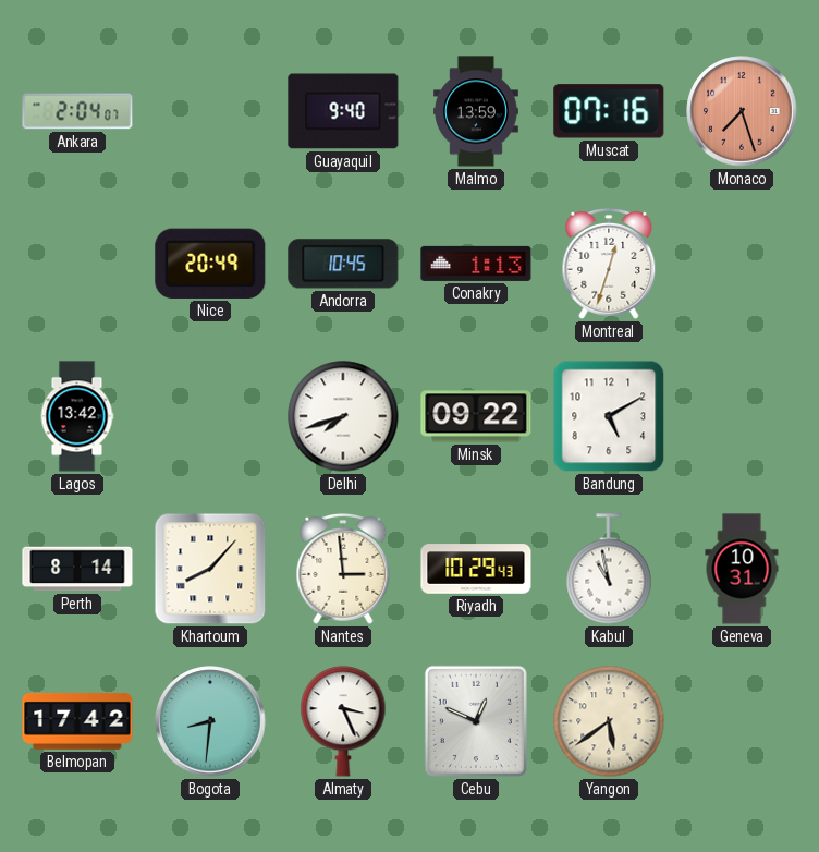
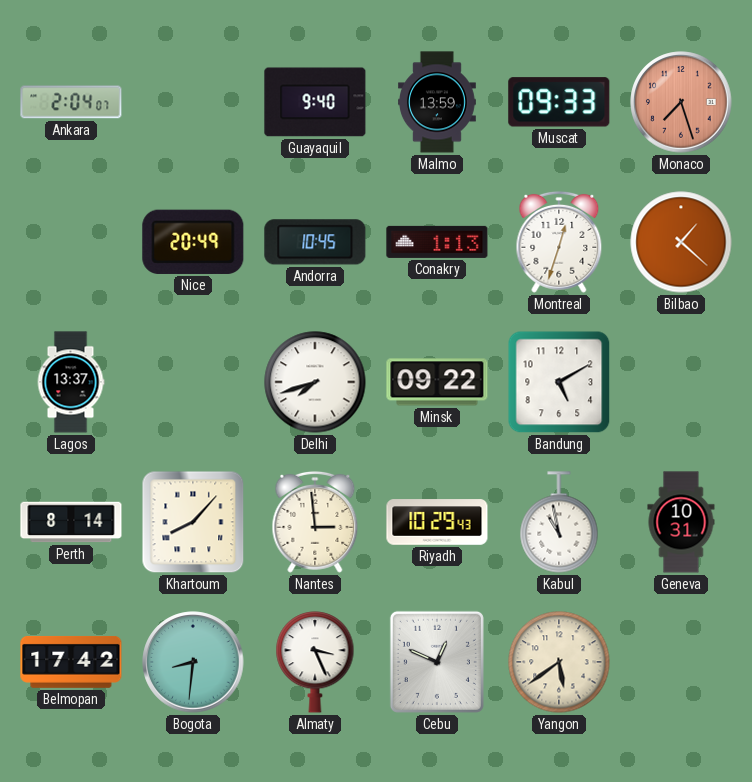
Muscat: 07:16 -> 09:33
Bilbao: none -> 1:22
Lagos: 13:42 -> 13:37
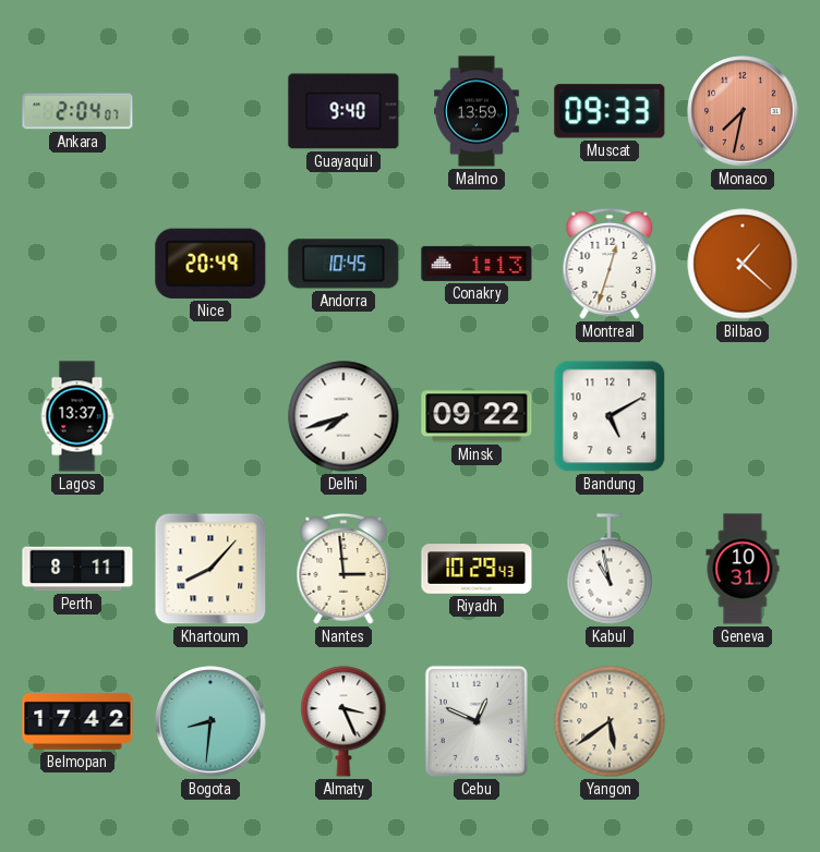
Monaco: 7:27 -> 7:32
Perth: 8:14 -> 8:11
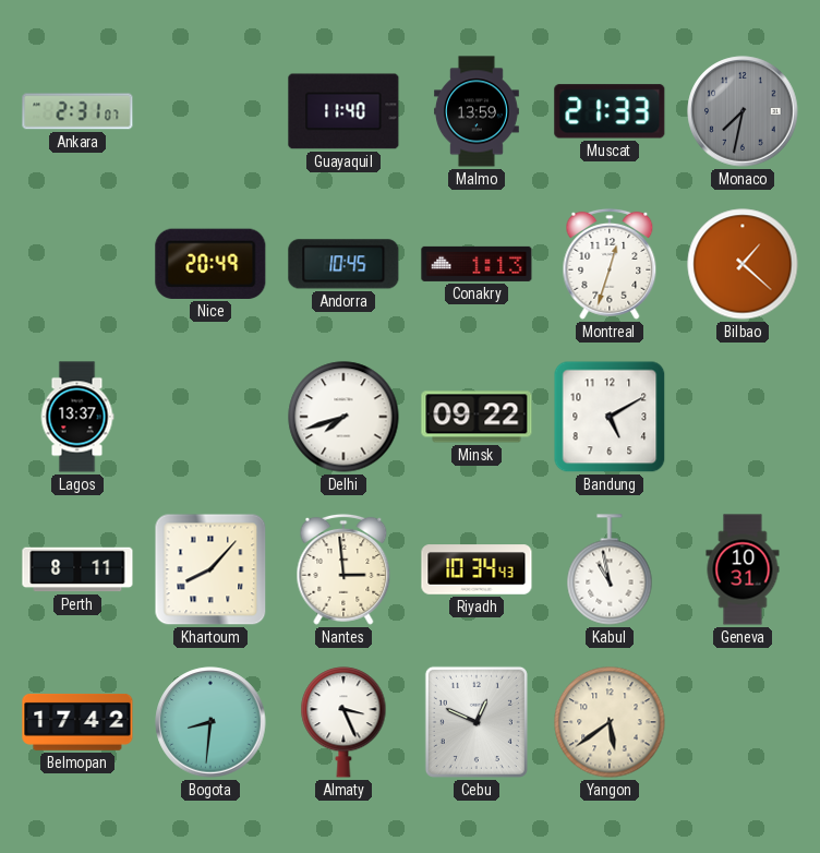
Ankara: 2:04 -> 2:31
Guayaquil: 9:40 -> 11:40
Muscat: 09:33 -> 21:33
Monaco dial: salmon -> grey
Riyadh: 10:29 -> 10:34
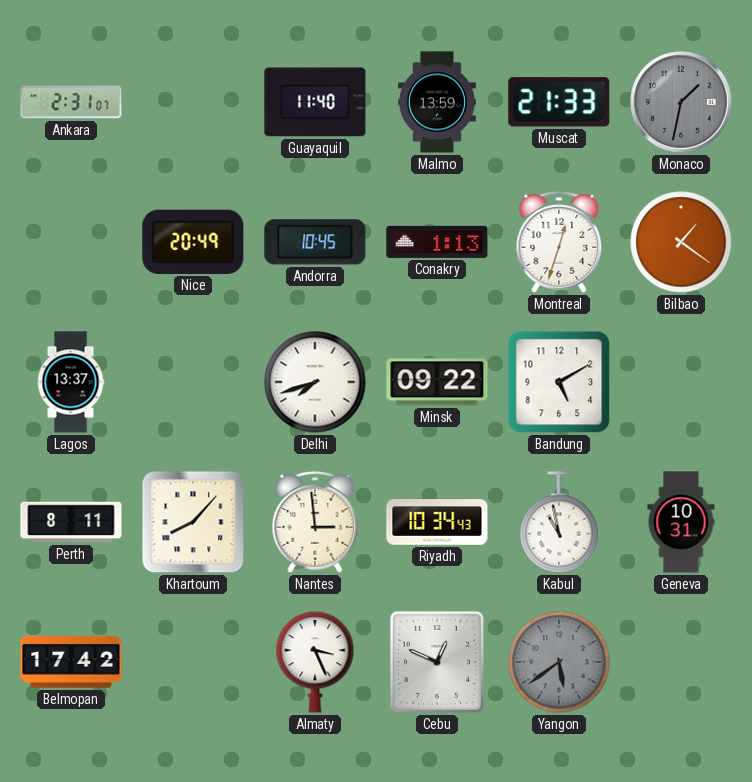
Monaco: 7:32 -> 1:32
Bilbao: 1:22 -> 1:21
Bogota: 8:31 -> none
Yangon dial: cream -> grey
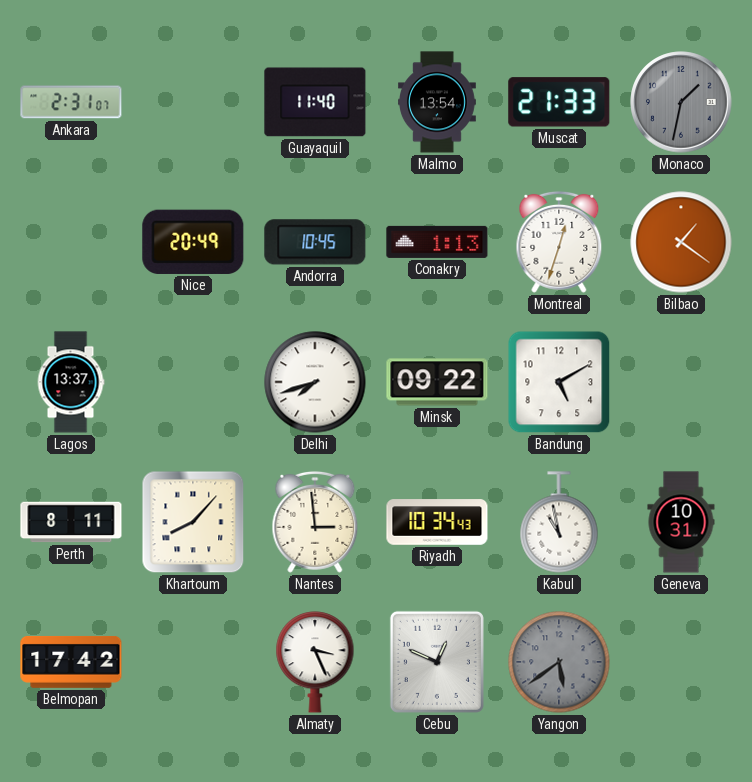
Malmo: 13:59 -> 13:54
